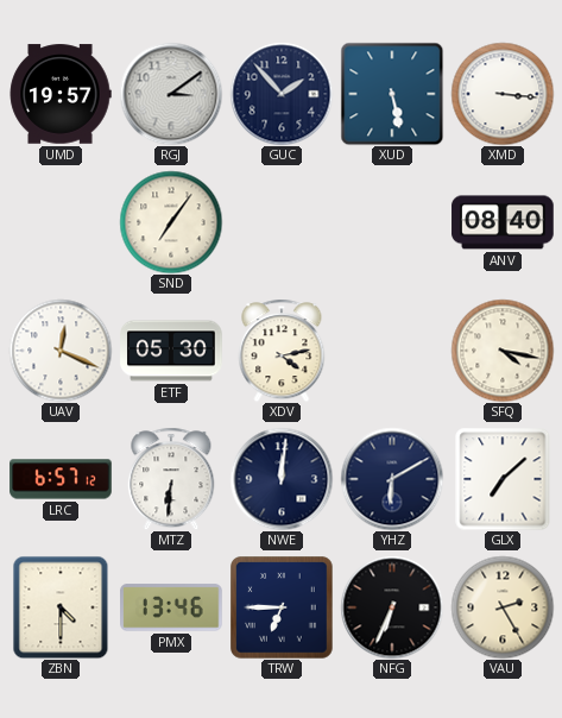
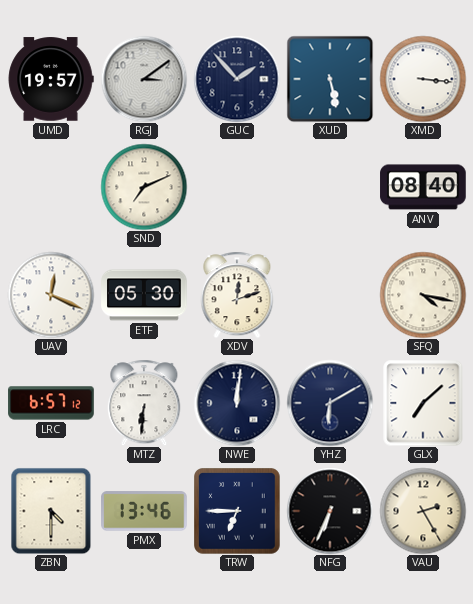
SND: 7:06 -> 7:11
XDV: 4:13 -> 12:12
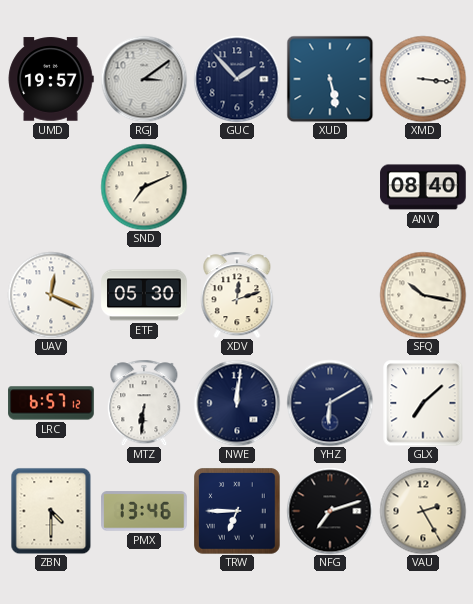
SFQ: 4:17 -> 10:17
NFG: 6:34 -> 7:12
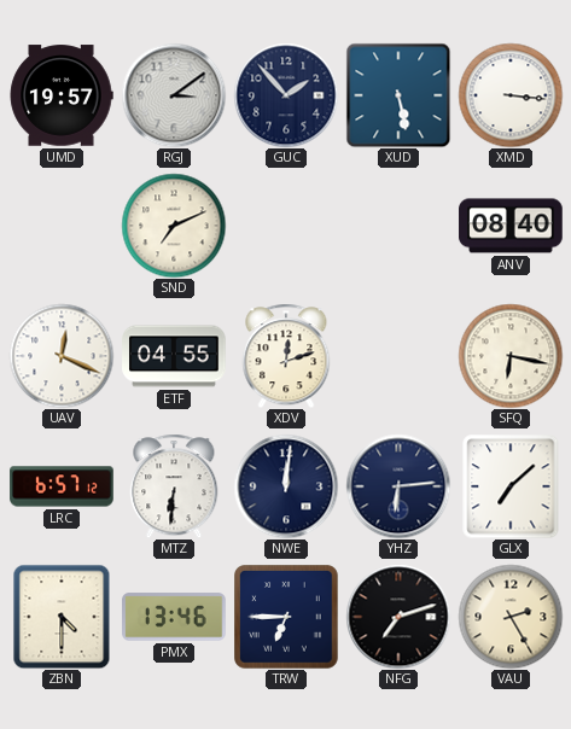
ETF: 05:30 -> 04:55
SFQ: 10:17 -> 6:17
YHZ: 6:10 -> 6:14
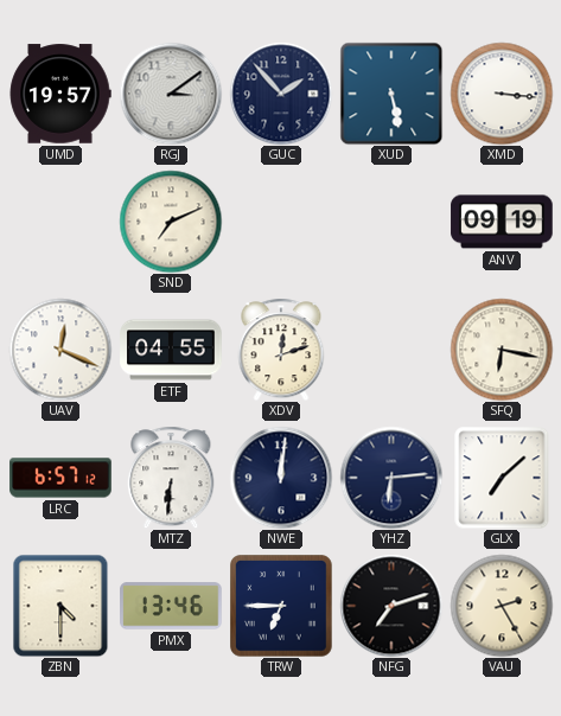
ANV: 08:40 -> 09:19
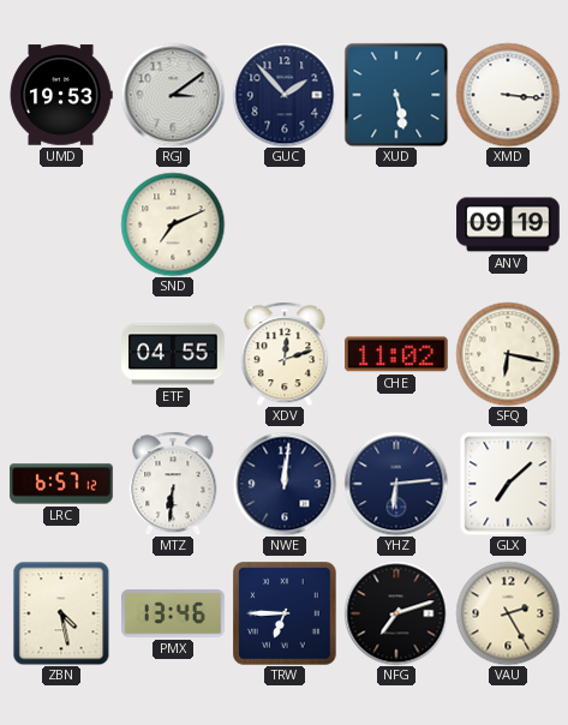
UMD: 19:57 -> 19:53
UAV: 12:19 -> none
CHE: none -> 11:02
ZBN: 4:30 -> 4:28
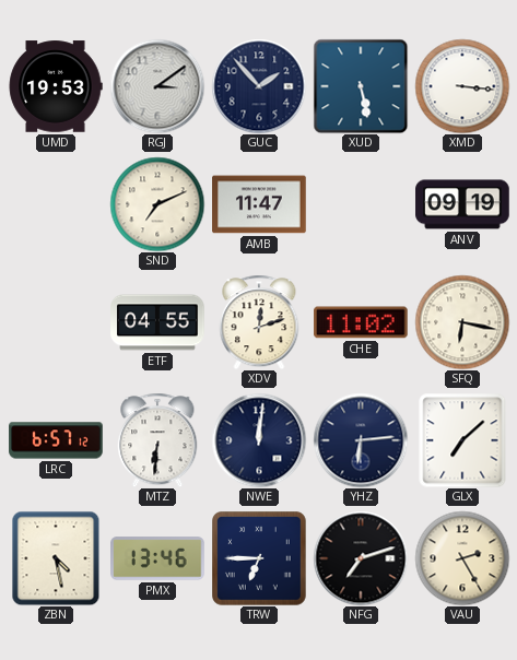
AMB: none -> 11:47
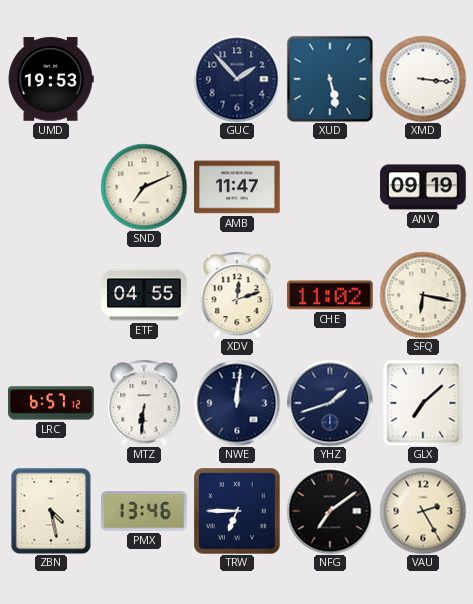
RGJ: 3:09 -> none
YHZ: 6:14 -> 1:42
NFG: 7:12 -> 7:09
